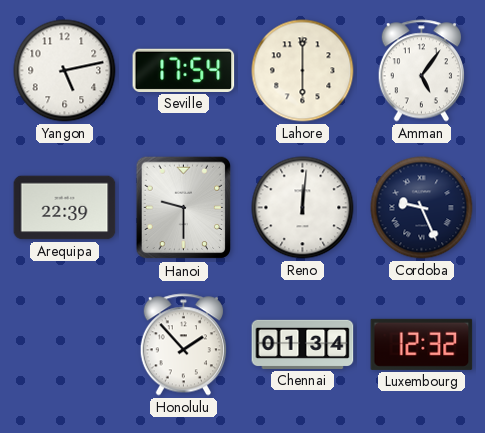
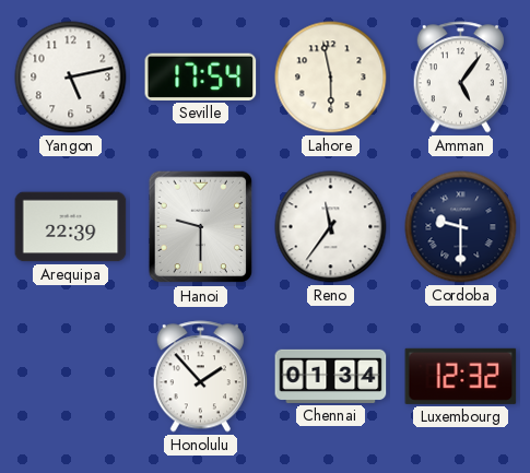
Lahore: 6:00 -> 5:58
Reno: 12:01 -> 11:36
Cordoba: 9:26 -> 9:30
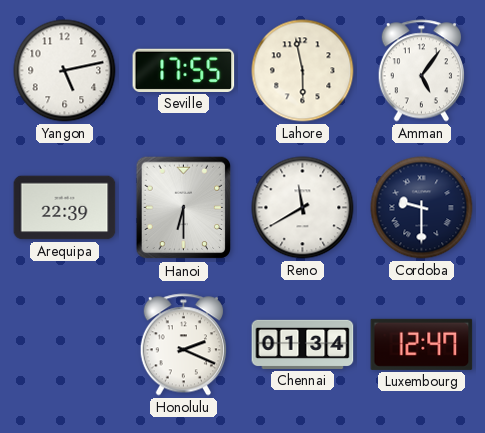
Seville: 17:54 -> 17:55
Hanoi: 9:30 -> 6:30
Reno: 11:36 -> 11:40
Honolulu: 1:53 -> 2:19
Luxembourg: 12:32 -> 12:47
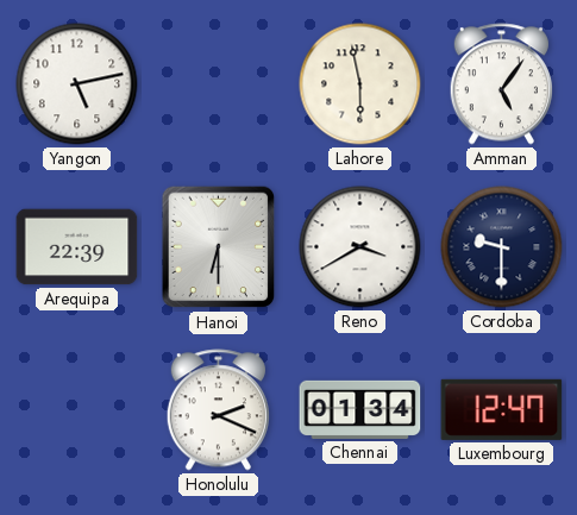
Seville: 17:55 -> none
Reno: 11:40 -> 3:40
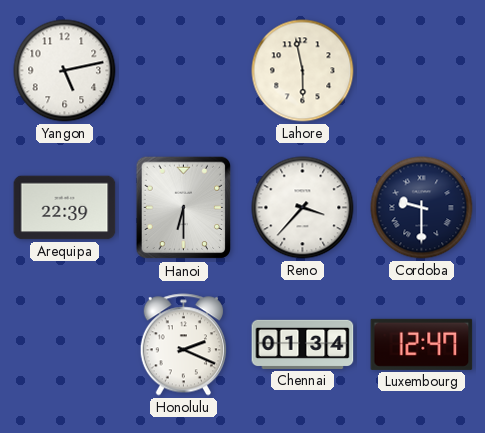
Amman: 5:06 -> none
Reno: 3:40 -> 3:37
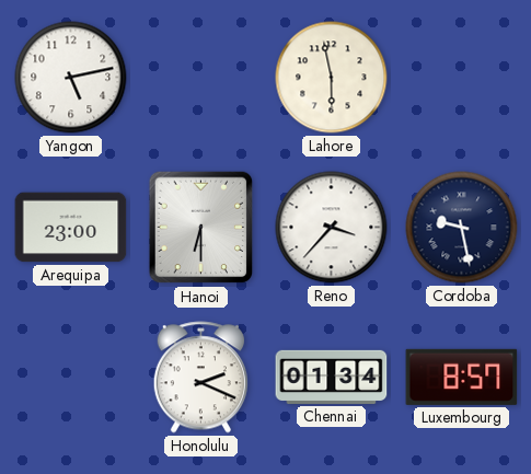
Arequipa: 22:39 -> 23:00
Cordoba: 9:30 -> 9:28
Luxembourg: 12:47 -> 8:57
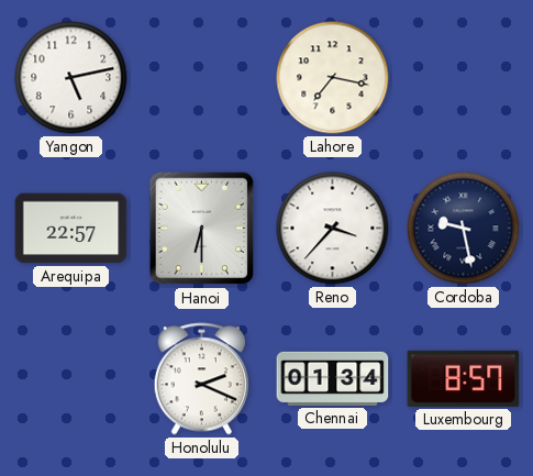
Lahore: 5:58 -> 7:17
Arequipa: 23:00 -> 22:57
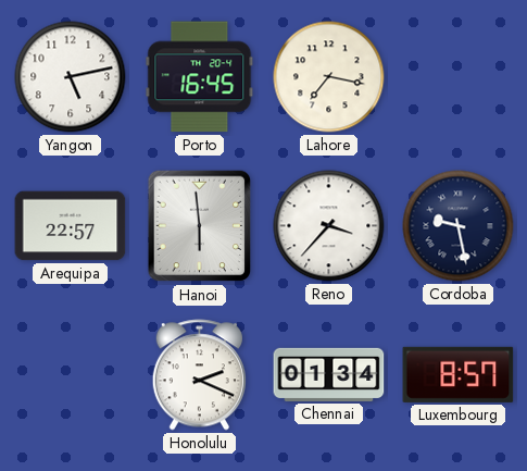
Porto: none -> 16:45
Hanoi: 6:30 -> 5:59
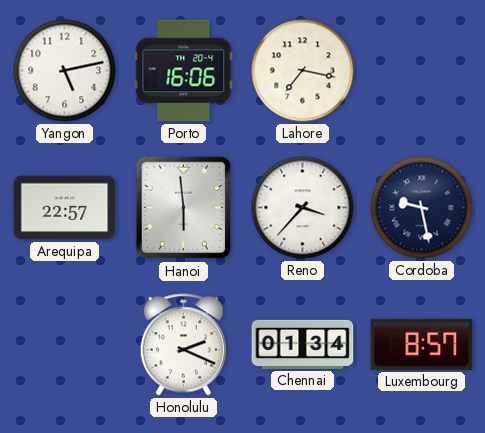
Porto: 16:45 -> 16:06
